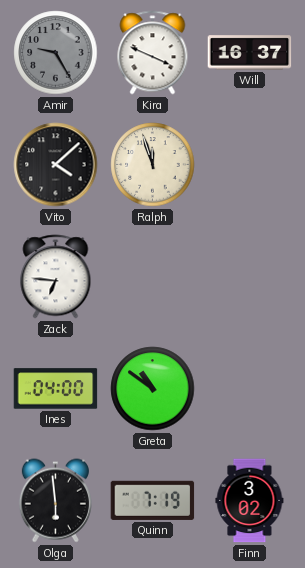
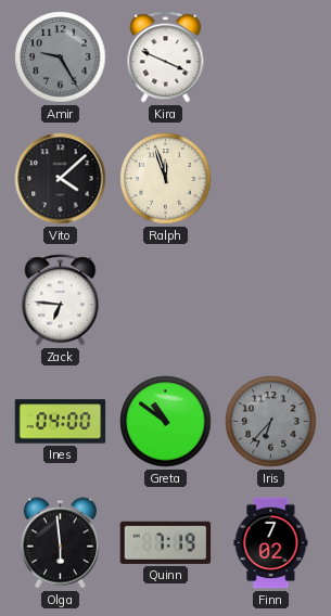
Will: 16:37 -> none
Iris: none -> 6:37
Finn: 3:02 -> 7:02
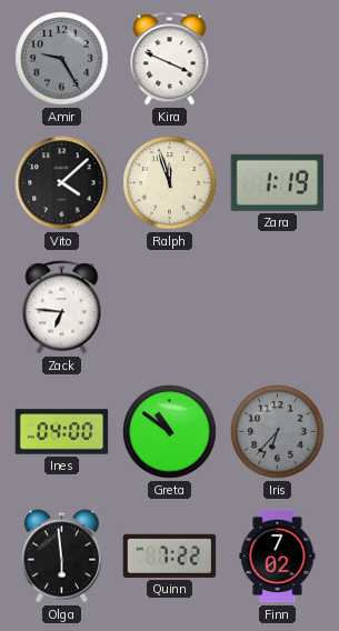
Zara: none -> 1:19
Quinn: 7:19 -> 7:22
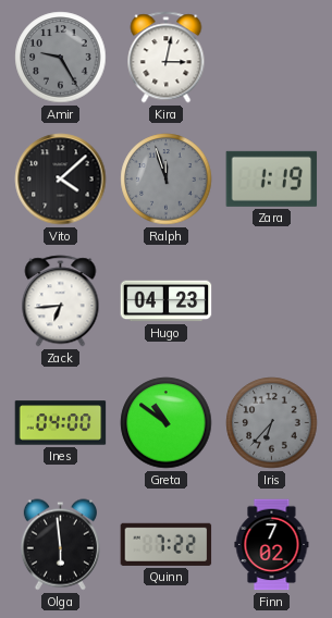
Kira: 3:49 -> 3:02
Ralph dial: cream -> grey
Zack: 6:46 -> 6:44
Hugo: none -> 04:23
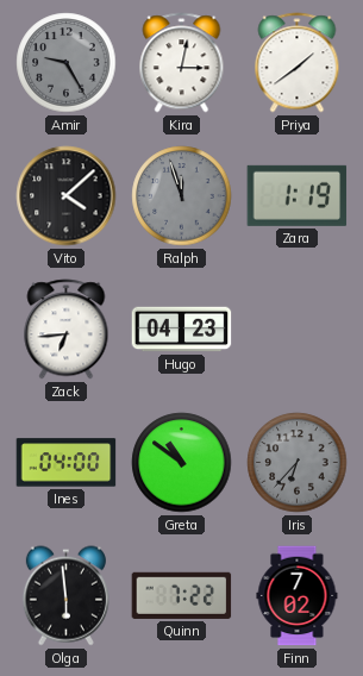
Priya: none -> 1:39
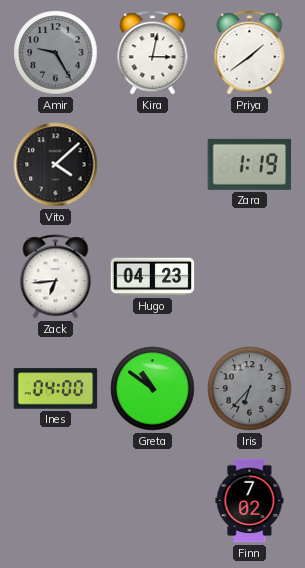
Ralph: 11:57 -> none
Olga: 5:59 -> none
Quinn: 7:22 -> none
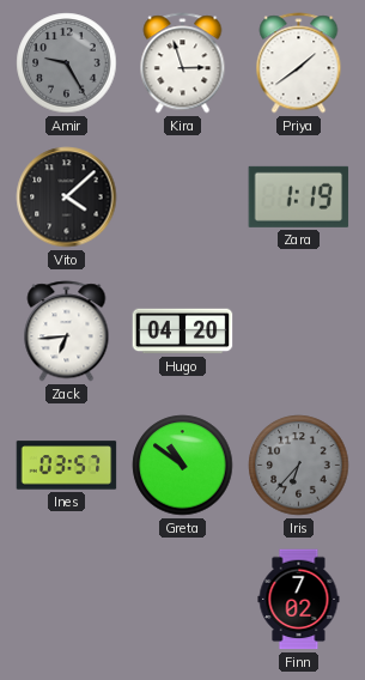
Kira: 3:02 -> 2:57
Hugo: 04:23 -> 04:20
Ines: 04:00 -> 03:57
